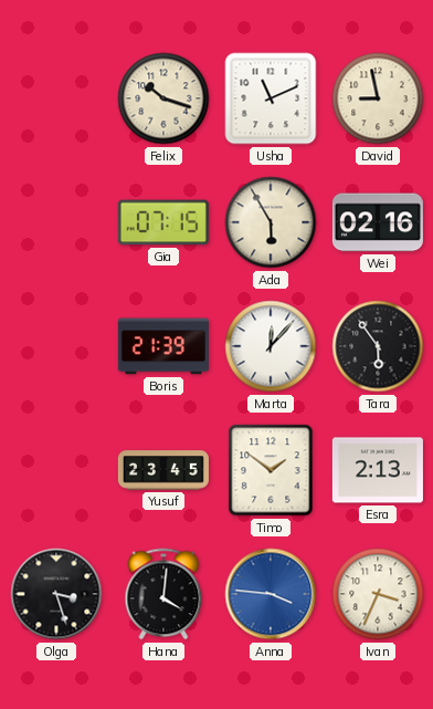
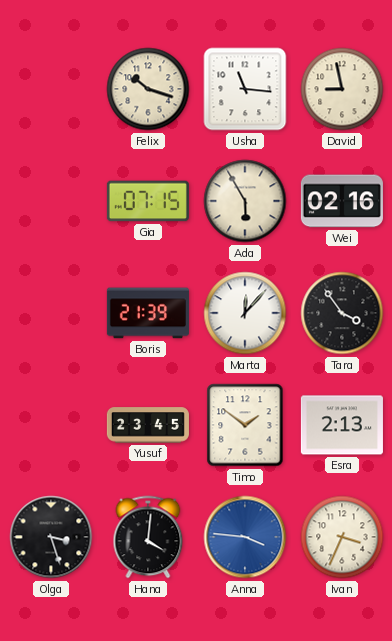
Usha: 11:11 -> 11:16
Tara: 5:54 -> 3:54
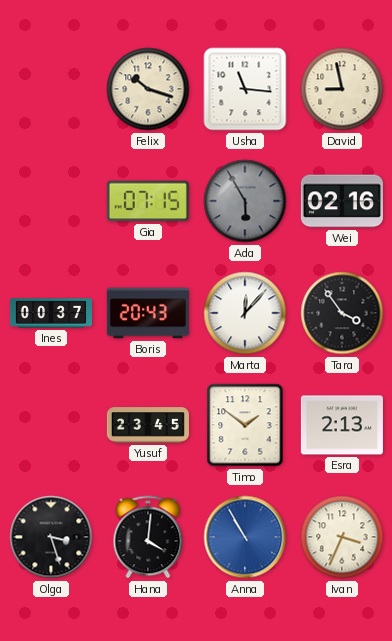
Ada dial: cream -> grey
Ines: none -> 00:37
Boris: 21:39 -> 20:43
Anna: 3:46 -> 10:55
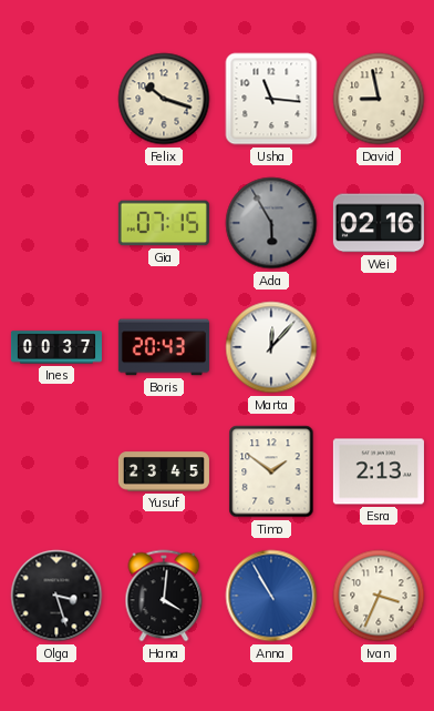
Tara: 3:54 -> none
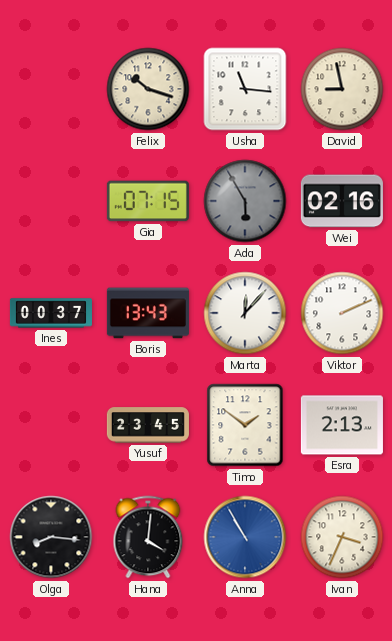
Boris: 20:43 -> 13:43
Viktor: none -> 2:11
Olga: 3:27 -> 8:16
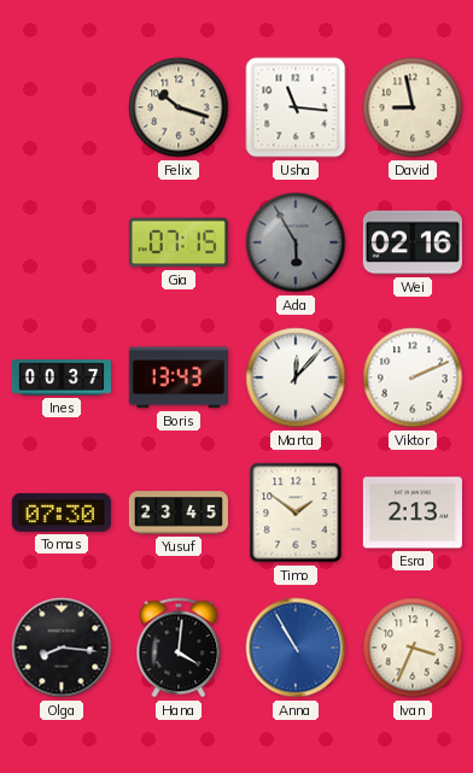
Tomas: none -> 07:30
